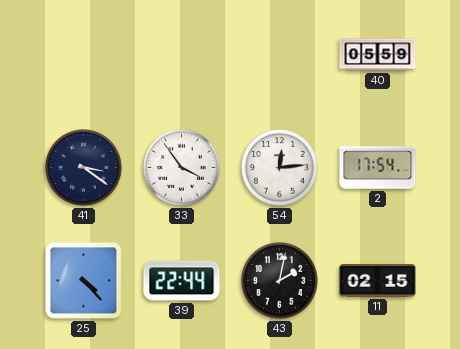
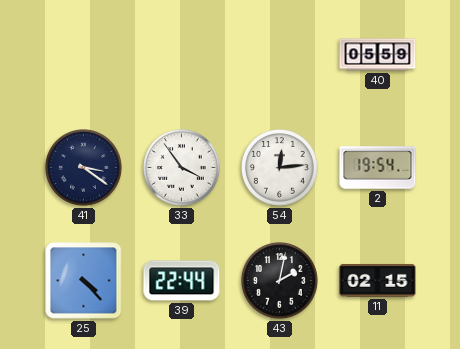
2: 17:54 -> 19:54
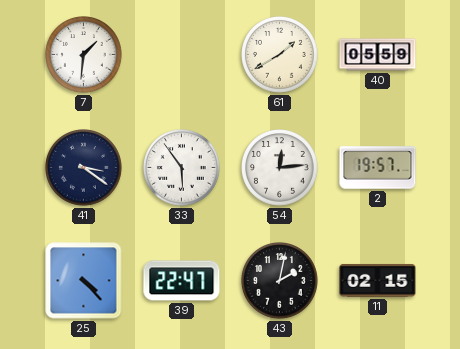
7: none -> 1:31
61: none -> 1:40
33: 3:54 -> 5:54
2: 19:54 -> 19:57
39: 22:44 -> 22:47
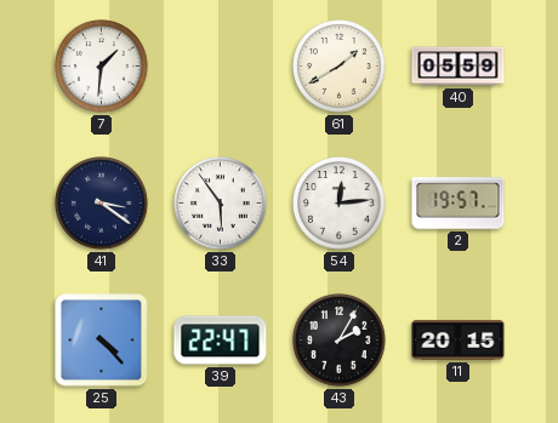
43: 2:02 -> 2:05
11: 02:15 -> 20:15
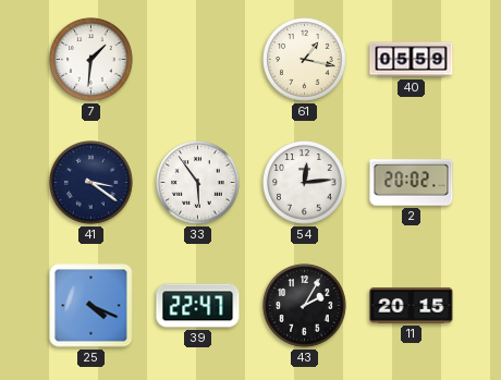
61: 1:40 -> 1:17
2: 19:57 -> 20:02
25: 4:23 -> 4:19
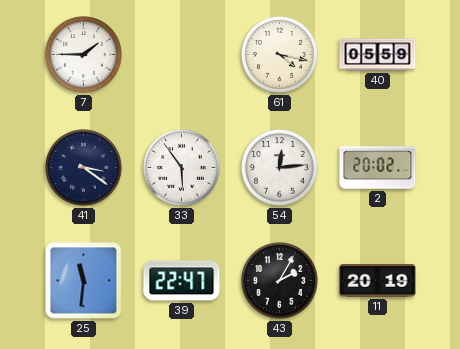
7: 1:31 -> 1:45
61: 1:17 -> 4:17
25: 4:19 -> 11:31
11: 20:15 -> 20:19
